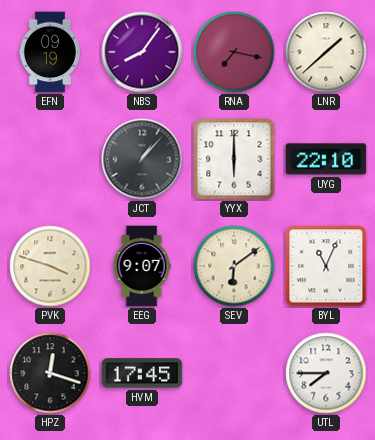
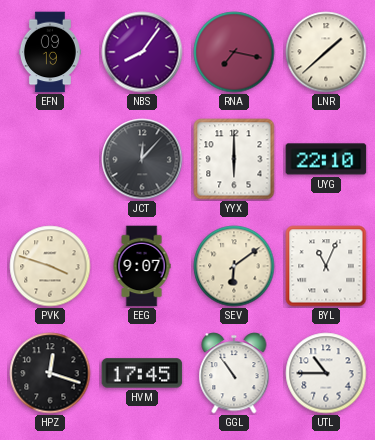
JCT: 1:07 -> 12:07
GGL: none -> 10:54
UTL: 7:45 -> 10:45
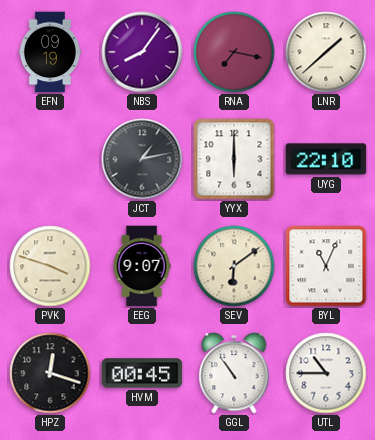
JCT: 12:07 -> 1:13
HVM: 17:45 -> 00:45
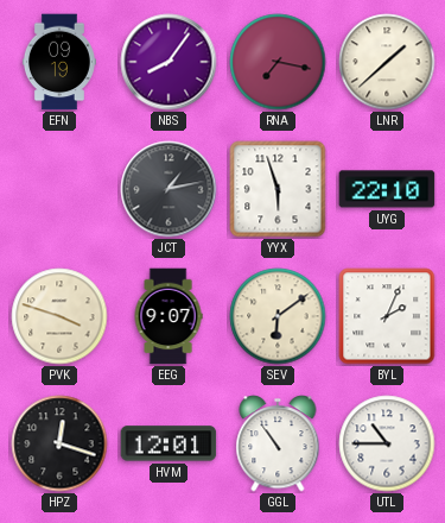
YYX: 6:00 -> 5:57
BYL: 11:04 -> 2:04
HVM: 00:45 -> 12:01
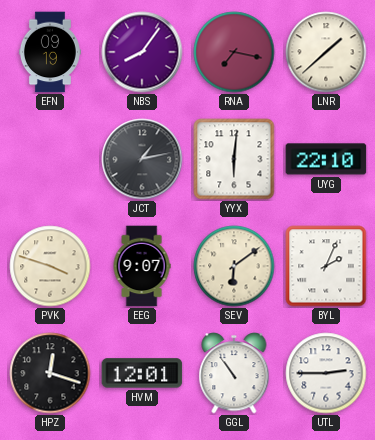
YYX: 5:57 -> 6:01
UTL: 10:45 -> 2:45
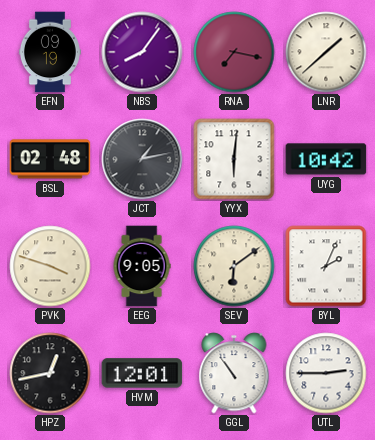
BSL: none -> 02:48
UYG: 22:10 -> 10:42
EEG: 9:07 -> 9:05
HPZ: 12:18 -> 12:43
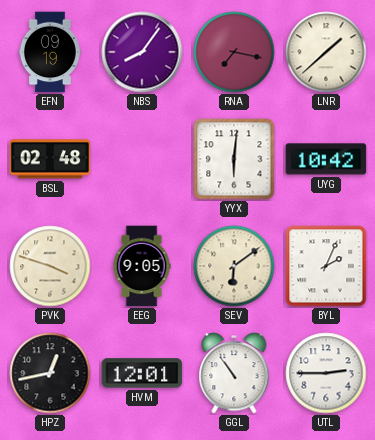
JCT: 1:13 -> none
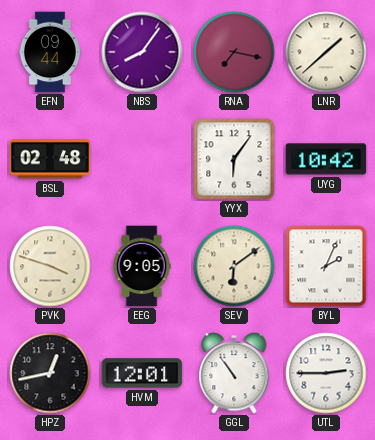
EFN: 09:19 -> 09:44
YYX: 6:01 -> 6:06
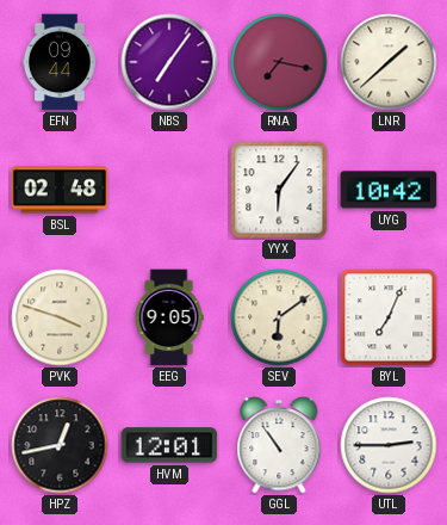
NBS: 8:06 -> 7:06
BYL: 2:04 -> 7:04
